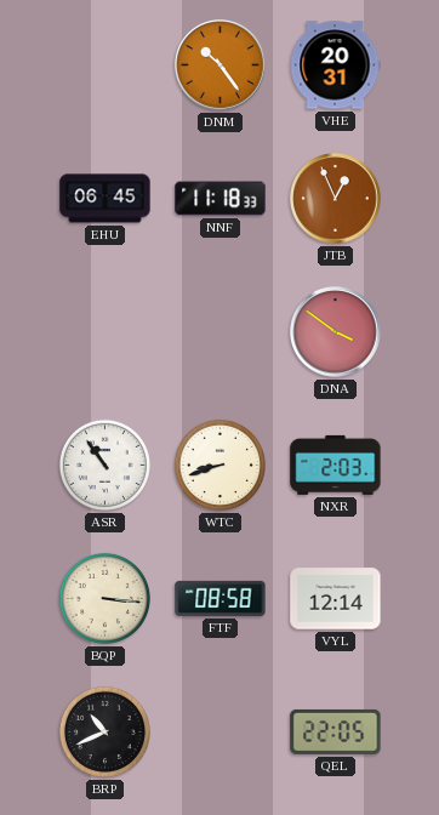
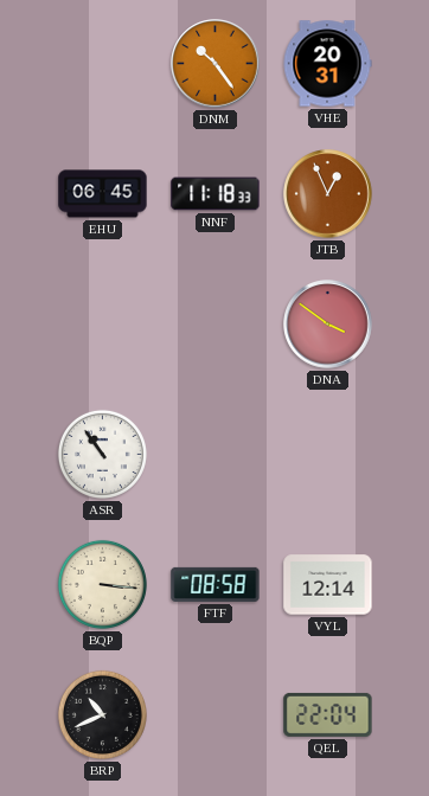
WTC: 8:42 -> none
NXR: 2:03 -> none
QEL: 22:05 -> 22:04
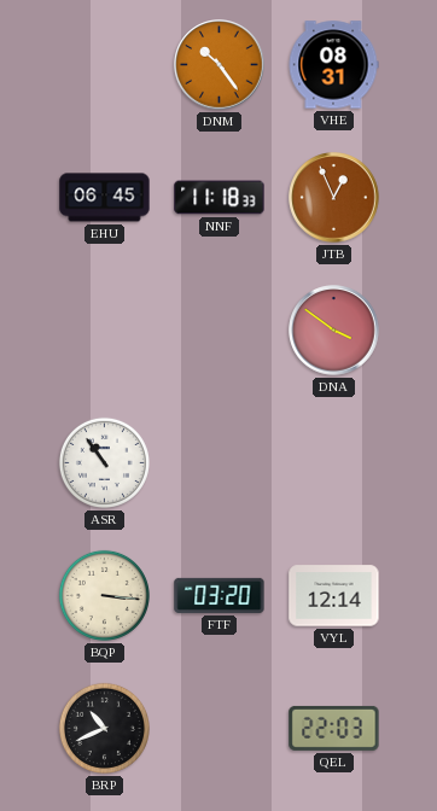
VHE: 20:31 -> 08:31
FTF: 08:58 -> 03:20
QEL: 22:04 -> 22:03
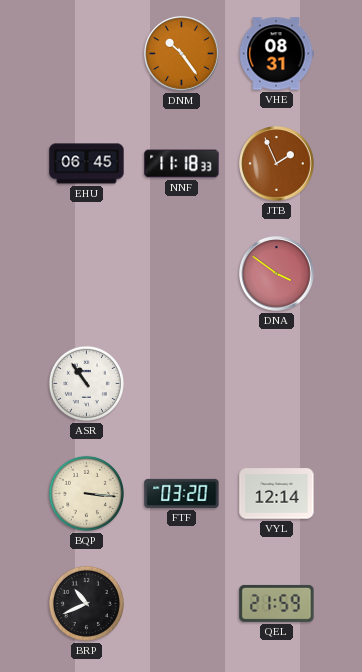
JTB: 12:56 -> 1:56
QEL: 22:03 -> 21:59
